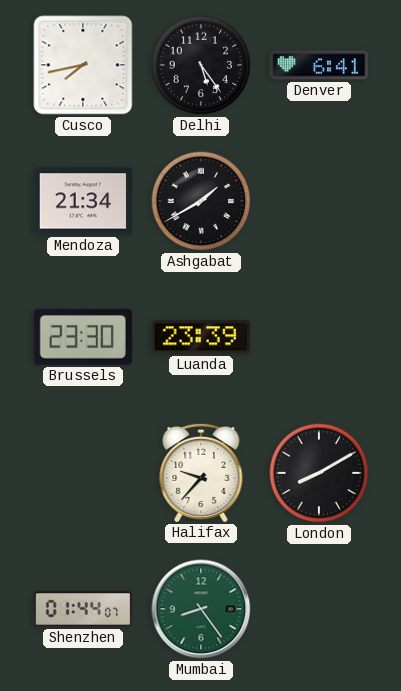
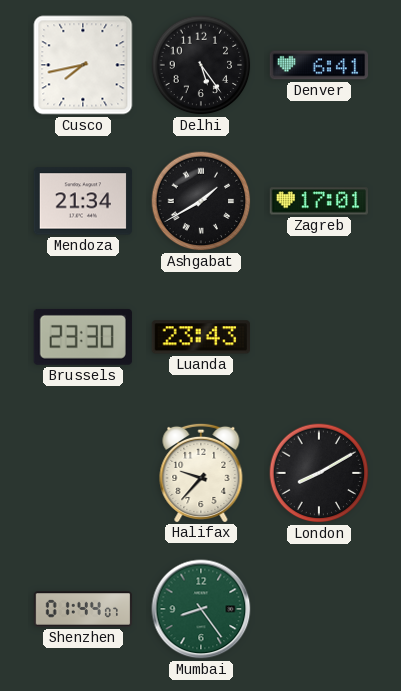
Zagreb: none -> 17:01
Luanda: 23:39 -> 23:43
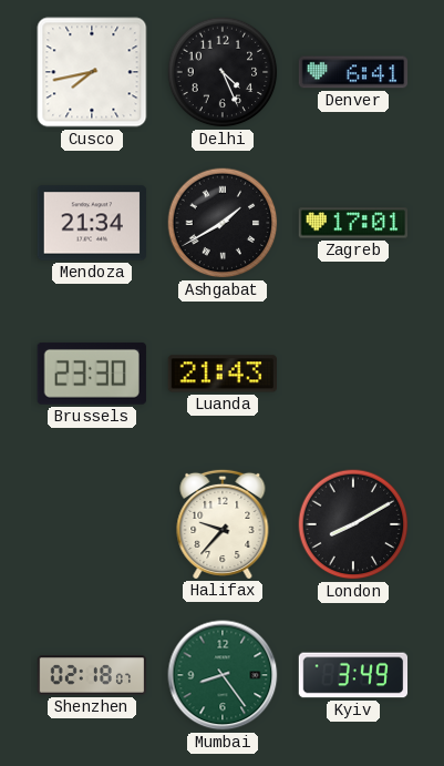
Delhi: 5:24 -> 4:26
Luanda: 23:43 -> 21:43
Shenzhen: 01:44 -> 02:18
Kyiv: none -> 3:49
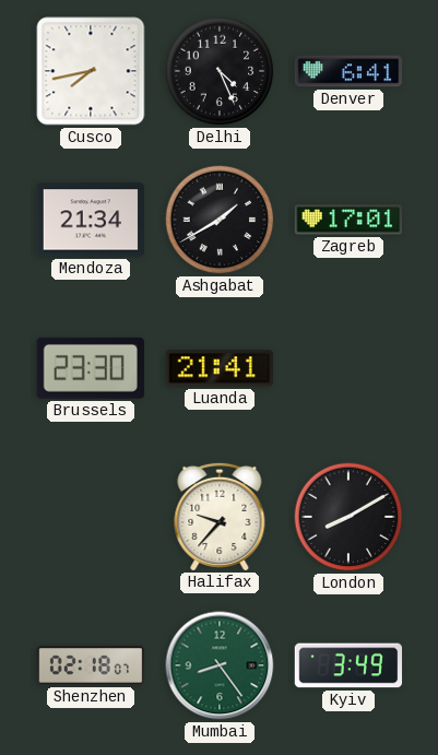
Luanda: 21:43 -> 21:41
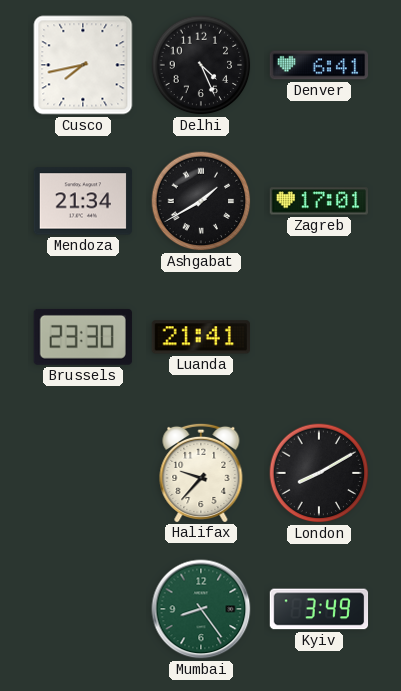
Shenzhen: 02:18 -> none
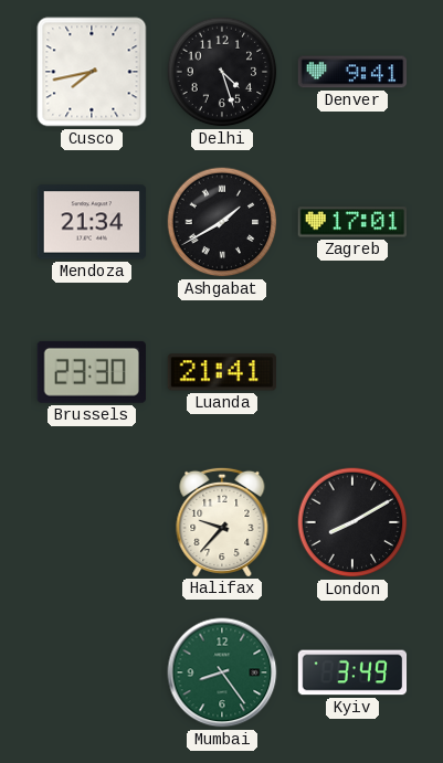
Delhi: 4:26 -> 4:27
Denver: 6:41 -> 9:41
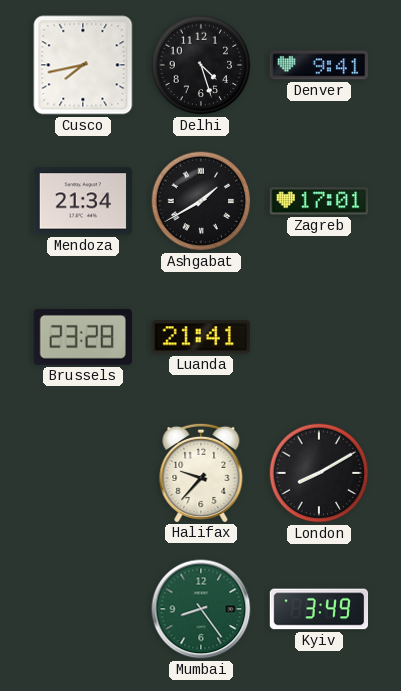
Brussels: 23:30 -> 23:28
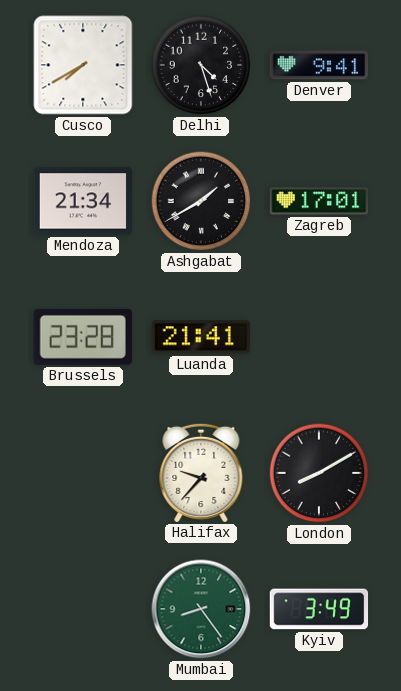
Cusco: 7:43 -> 7:40
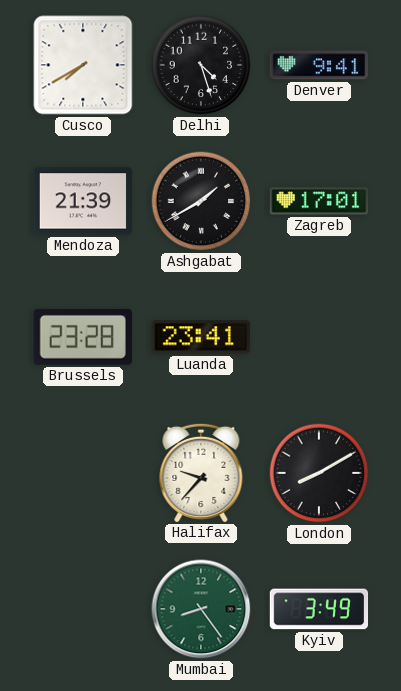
Mendoza: 21:34 -> 21:39
Luanda: 21:41 -> 23:41
